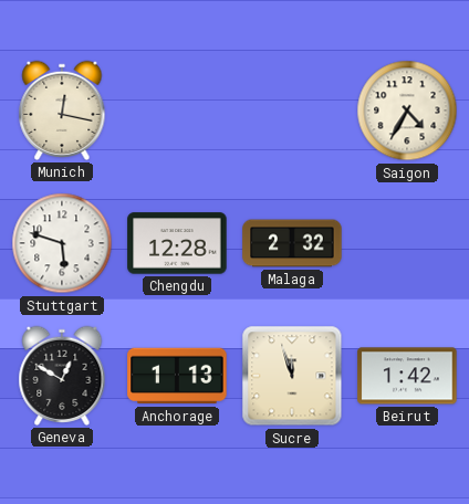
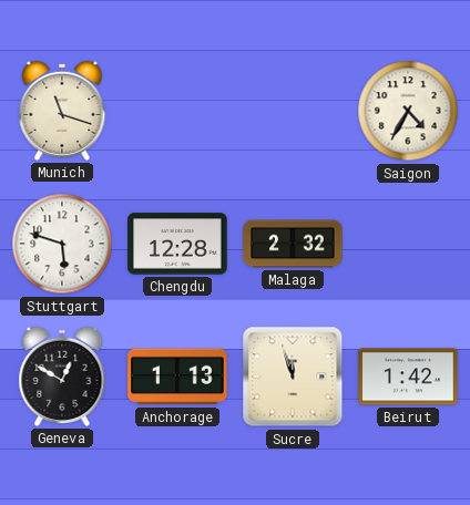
Munich: 12:17 -> 11:18
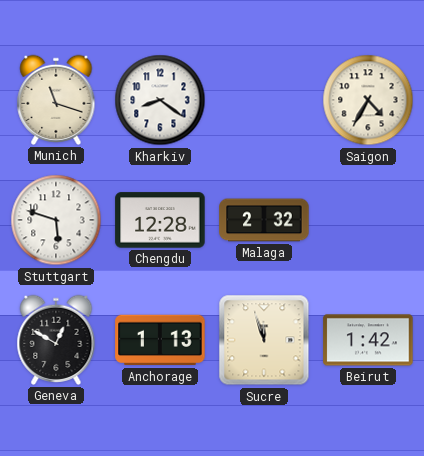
Kharkiv: none -> 8:21
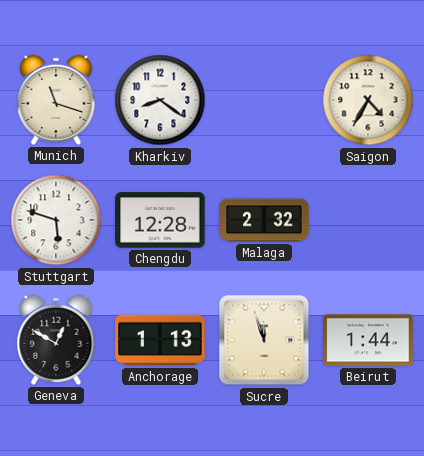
Beirut: 1:42 -> 1:44
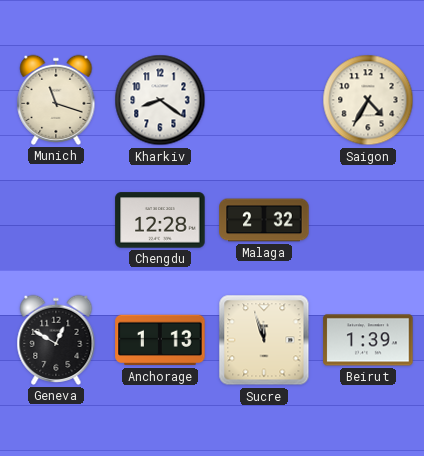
Stuttgart: 5:48 -> none
Beirut: 1:44 -> 1:39
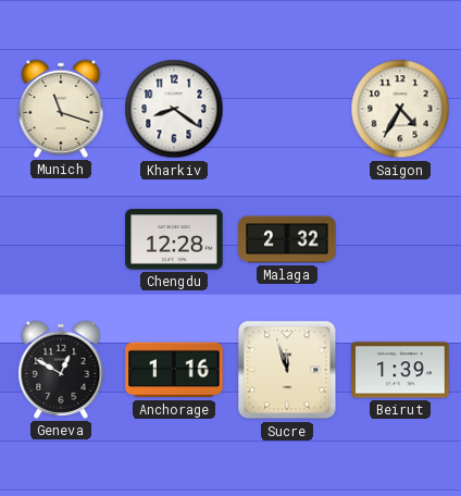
Anchorage: 1:13 -> 1:16
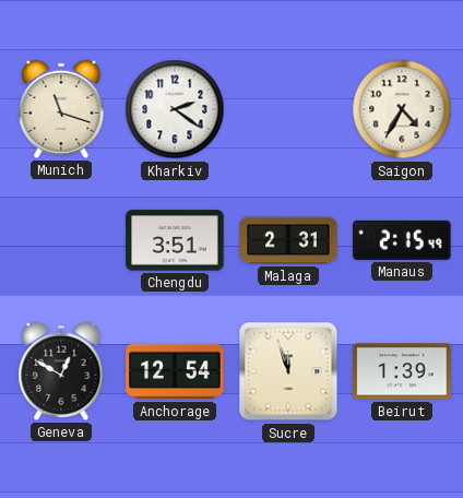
Kharkiv: 8:21 -> 2:21
Chengdu: 12:28 -> 3:51
Malaga: 2:32 -> 2:31
Manaus: none -> 2:15
Anchorage: 1:16 -> 12:54
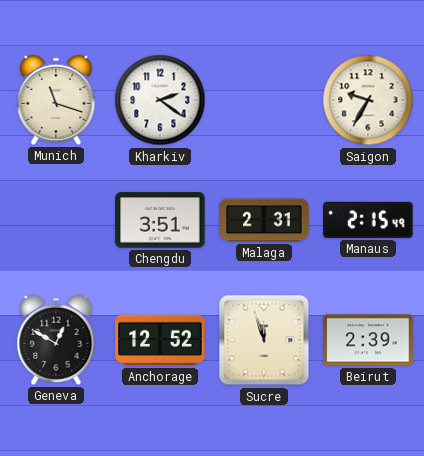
Saigon: 4:35 -> 9:35
Anchorage: 12:54 -> 12:52
Beirut: 1:39 -> 2:39
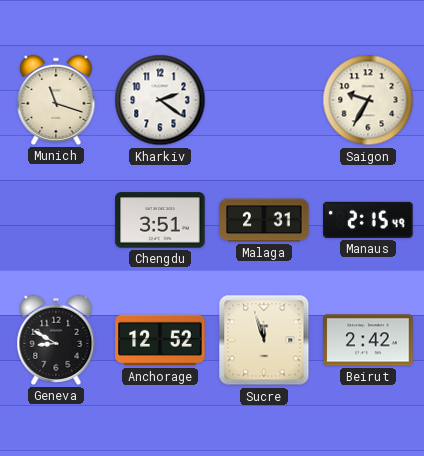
Geneva: 12:50 -> 8:50
Beirut: 2:39 -> 2:42
